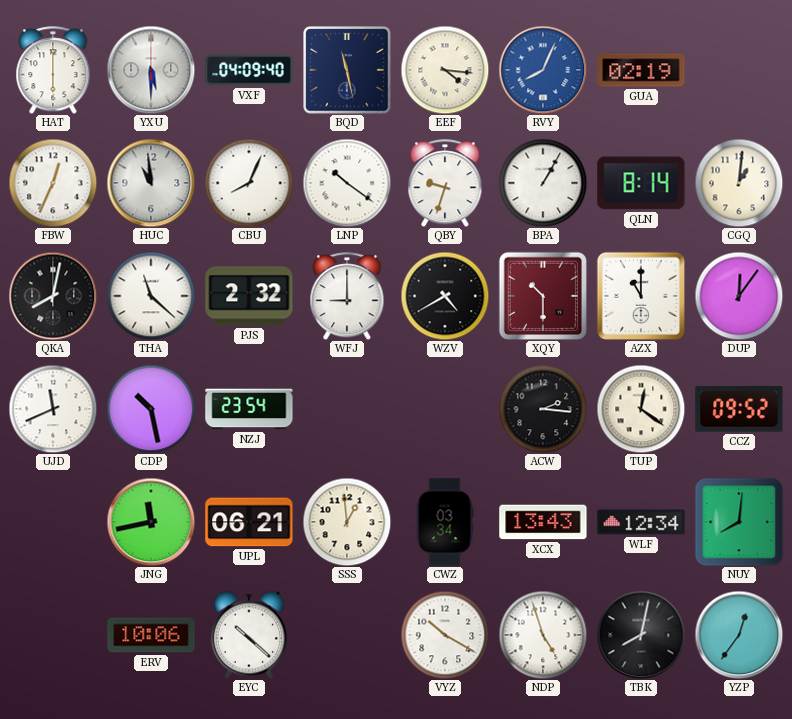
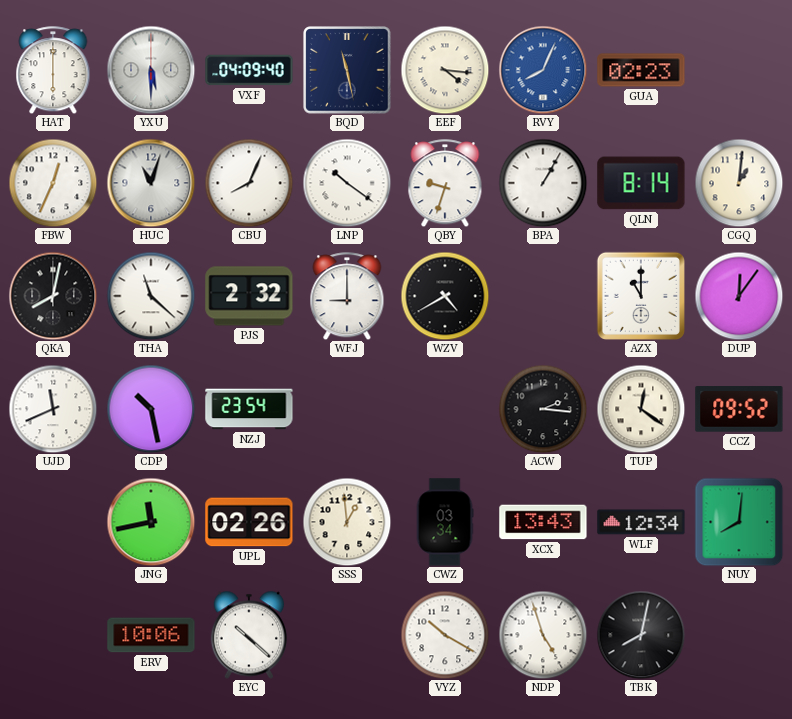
GUA: 02:19 -> 02:23
HUC: 10:59 -> 11:03
XQY: 10:30 -> none
UPL: 06:21 -> 02:26
YZP: 12:36 -> none
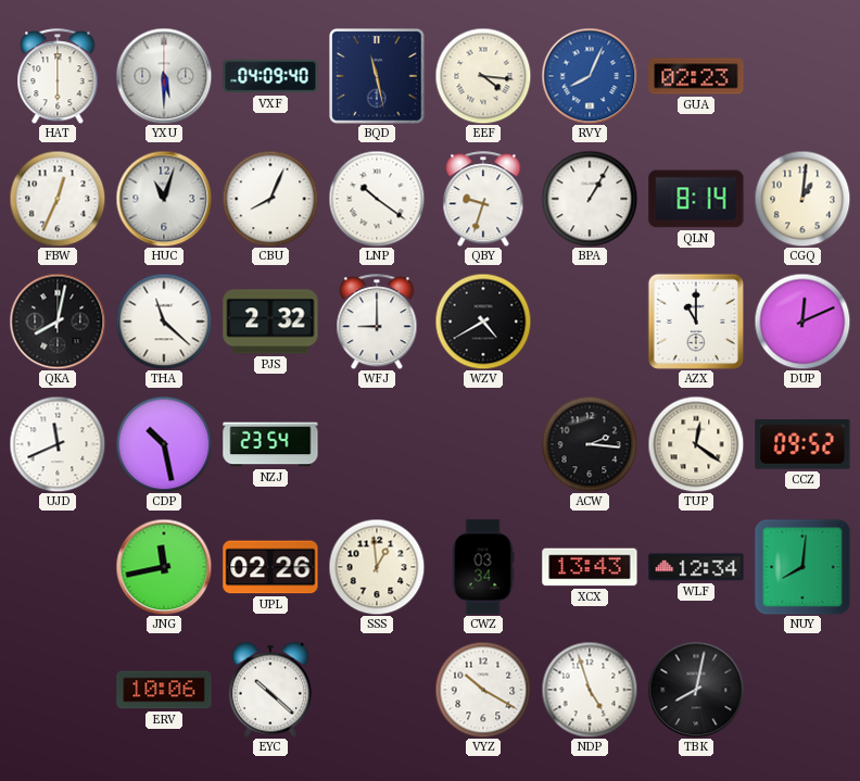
DUP: 12:06 -> 12:11
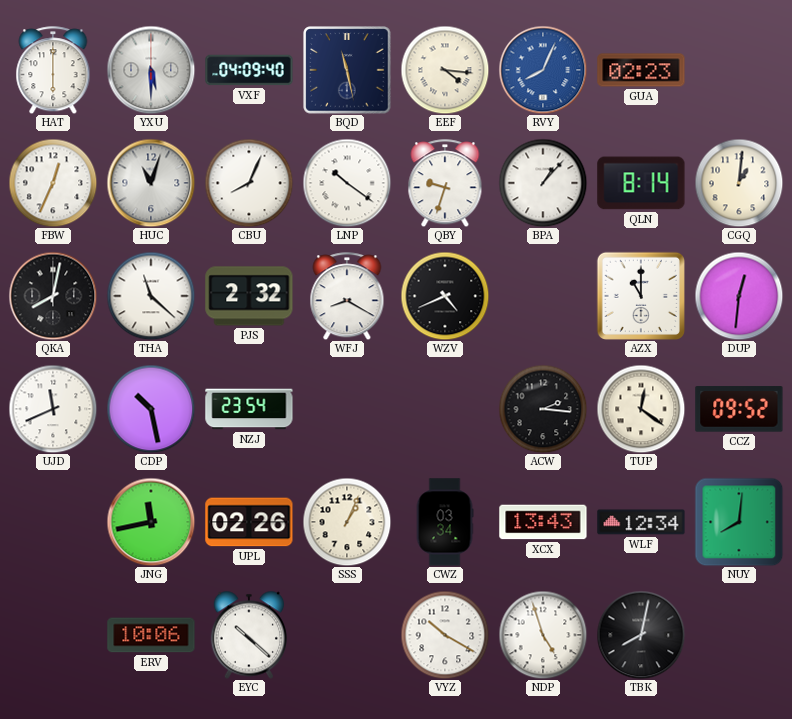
BPA: 1:05 -> 1:07
WFJ: 9:00 -> 8:20
WZV: 4:40 -> 4:41
DUP: 12:11 -> 12:31
SSS: 12:59 -> 1:04
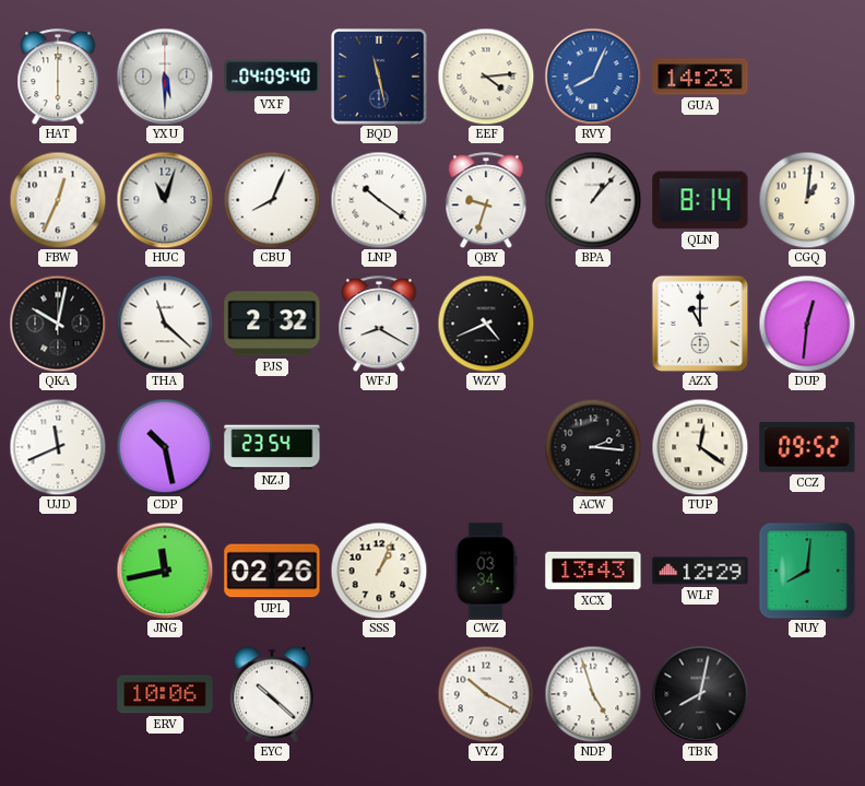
EEF: 4:16 -> 4:14
GUA: 02:23 -> 14:23
QKA: 8:02 -> 10:02
WLF: 12:34 -> 12:29
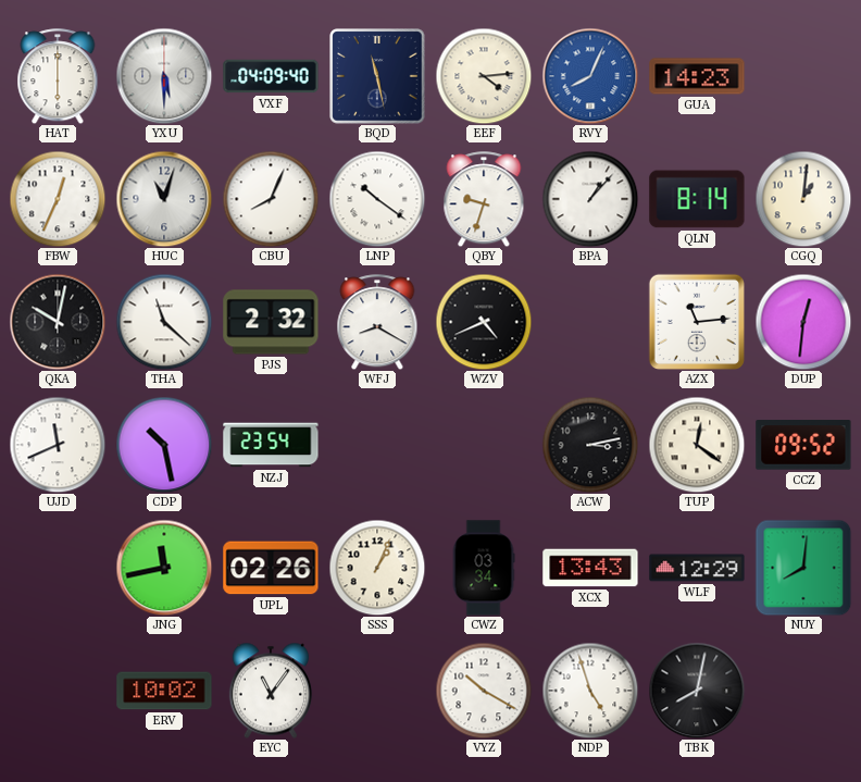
AZX: 11:00 -> 11:14
ACW: 2:16 -> 3:13
ERV: 10:06 -> 10:02
EYC: 10:22 -> 11:06
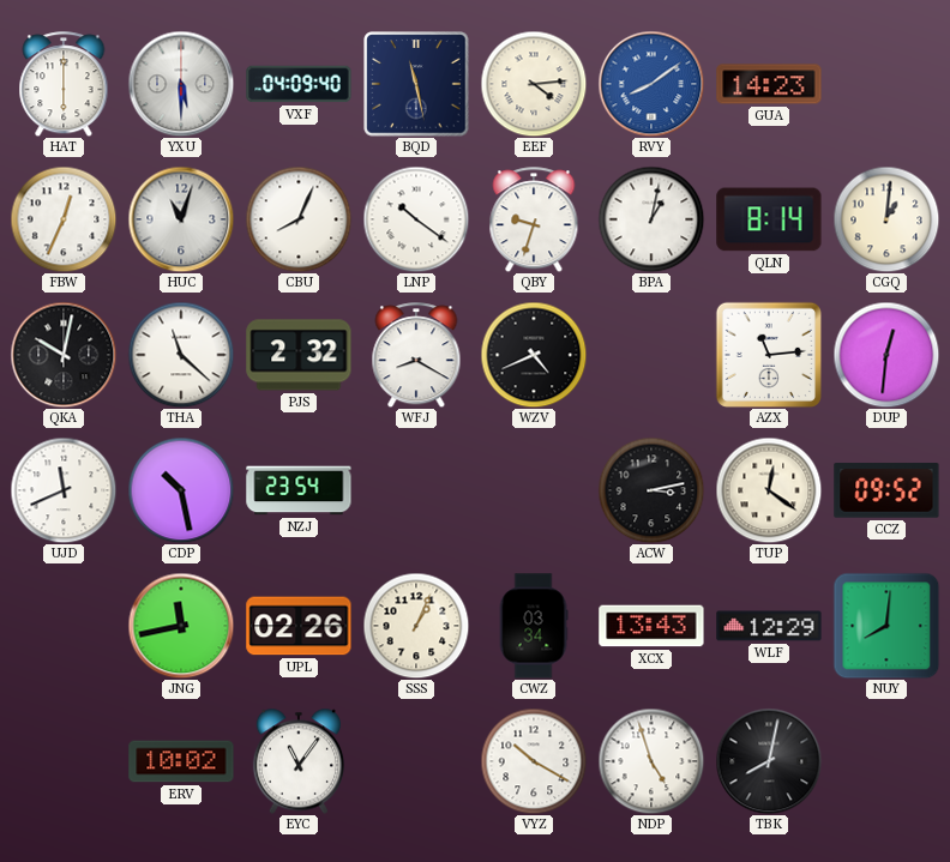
RVY: 8:04 -> 8:09
BPA: 1:07 -> 1:02
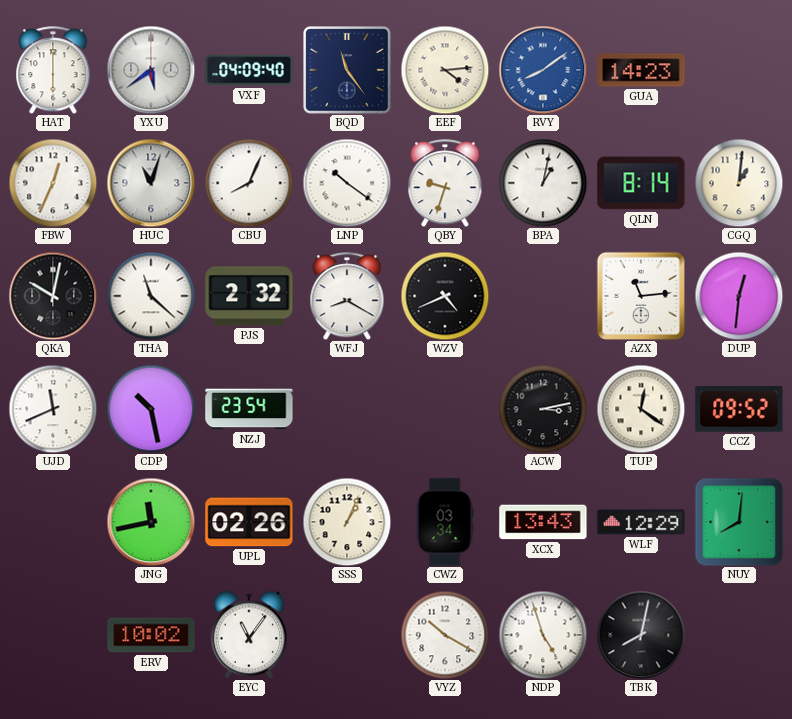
YXU: 5:30 -> 5:39
BQD: 11:28 -> 11:24
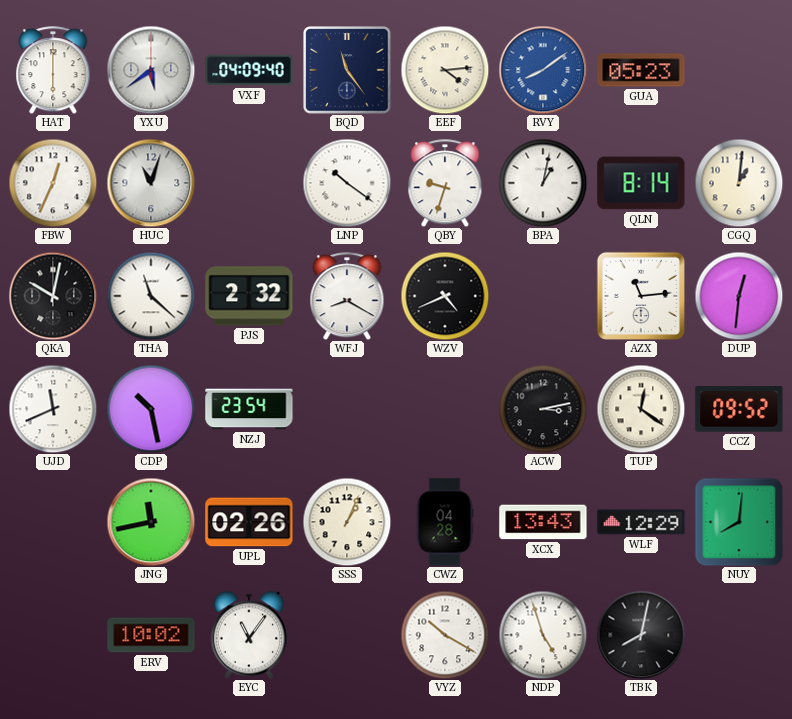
GUA: 14:23 -> 05:23
CBU: 8:04 -> none
CWZ: 03:34 -> 04:28
